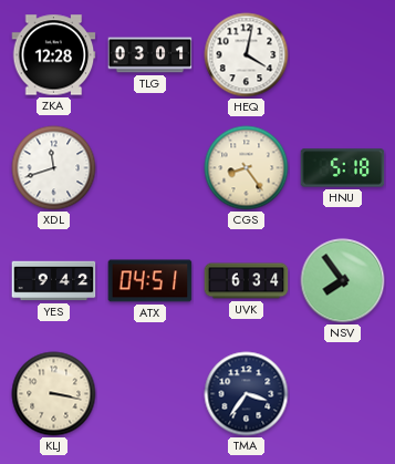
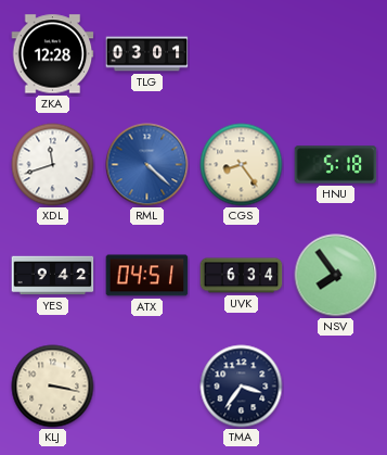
HEQ: 4:02 -> none
RML: none -> 4:22
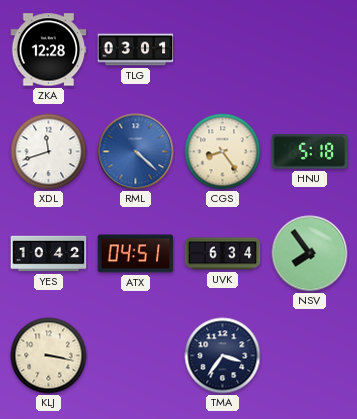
YES: 9:42 -> 10:42
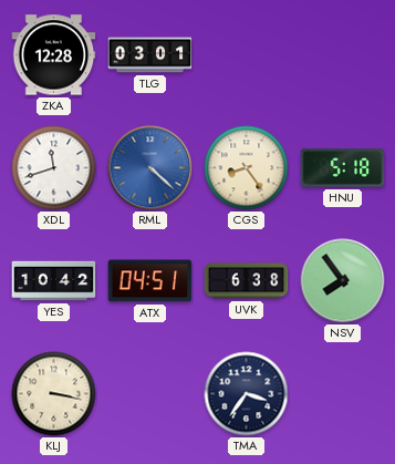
UVK: 6:34 -> 6:38
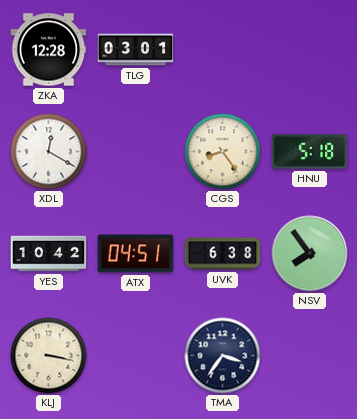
XDL: 11:42 -> 12:20
RML: 4:22 -> none
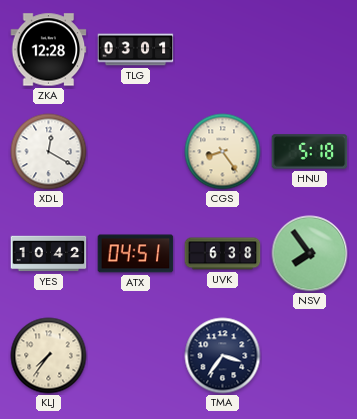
KLJ: 3:17 -> 7:36
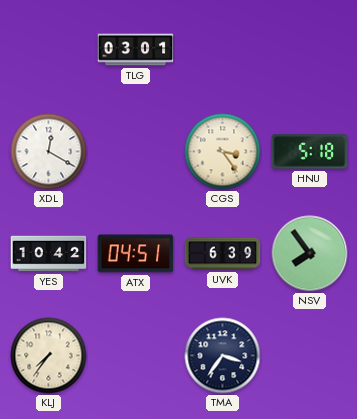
ZKA: 12:28 -> none
CGS: 8:24 -> 3:24
UVK: 6:38 -> 6:39
